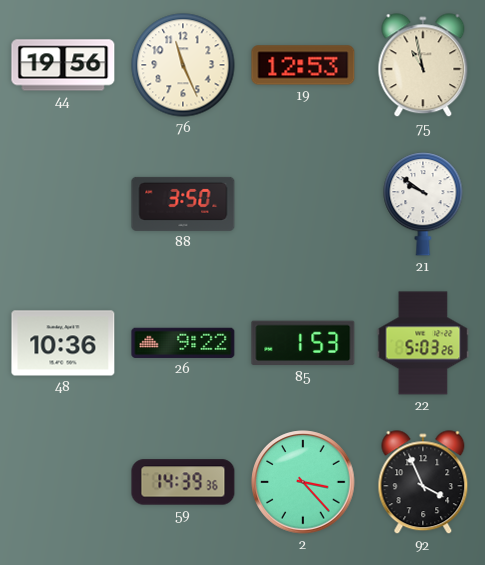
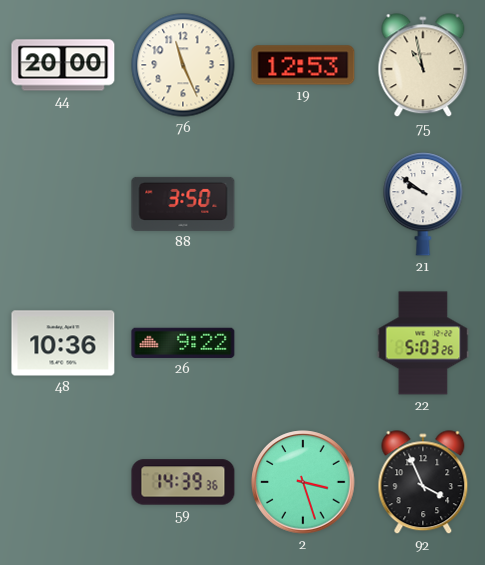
44: 19:56 -> 20:00
85: 1:53 -> none
2: 3:23 -> 3:27
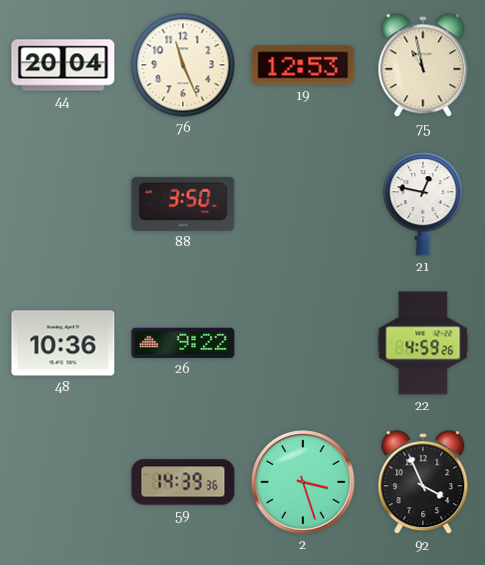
44: 20:00 -> 20:04
21: 9:51 -> 12:47
22: 5:03 -> 4:59
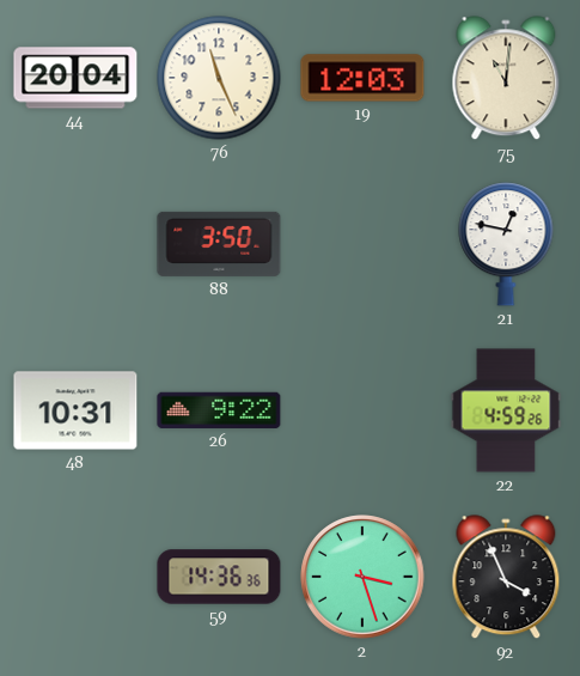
19: 12:53 -> 12:03
75: 10:58 -> 11:01
48: 10:36 -> 10:31
59: 14:39 -> 14:36
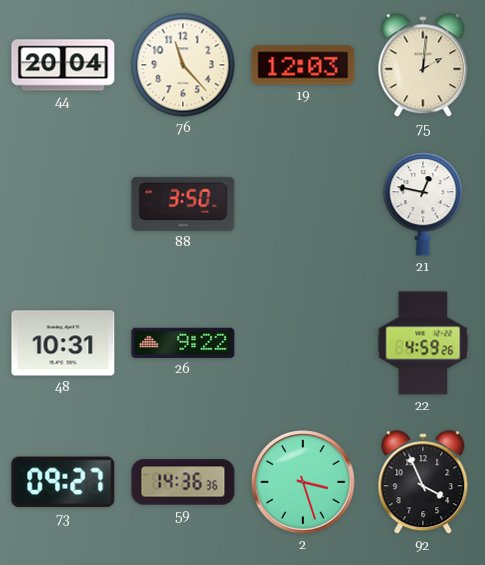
76: 11:26 -> 11:23
75: 11:01 -> 2:01
73: none -> 09:27
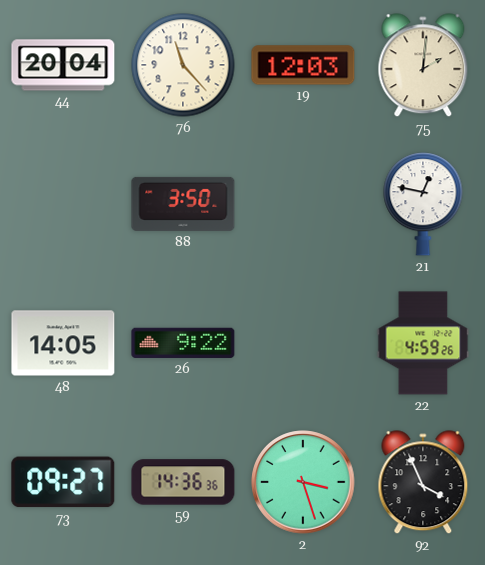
48: 10:31 -> 14:05
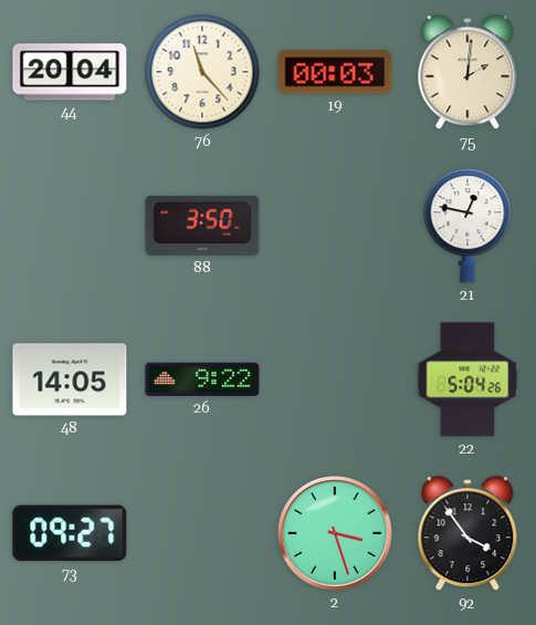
19: 12:03 -> 00:03
22: 4:59 -> 5:04
59: 14:36 -> none
92: 3:56 -> 3:54
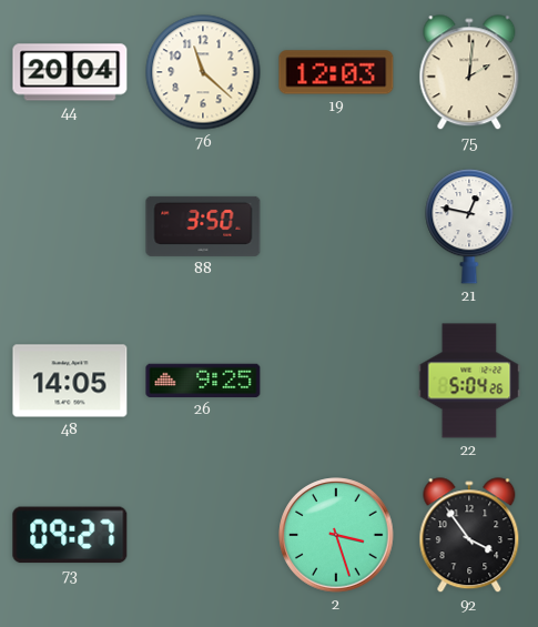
76: 11:23 -> 11:22
19: 00:03 -> 12:03
26: 9:22 -> 9:25
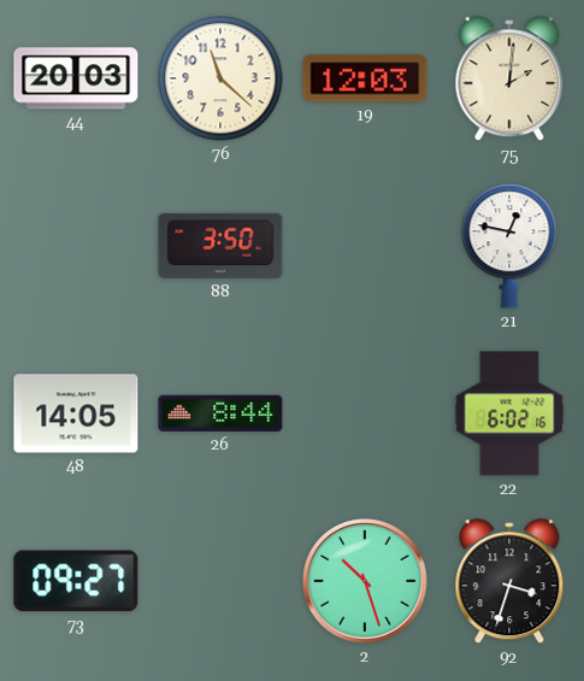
44: 20:04 -> 20:03
26: 9:25 -> 8:44
22: 5:04 -> 6:02
2: 3:27 -> 10:27
92: 3:54 -> 3:33
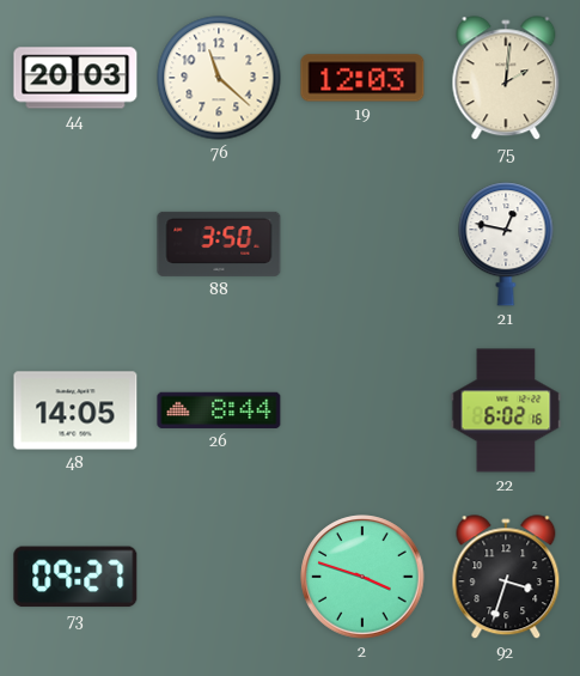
2: 10:27 -> 3:48
